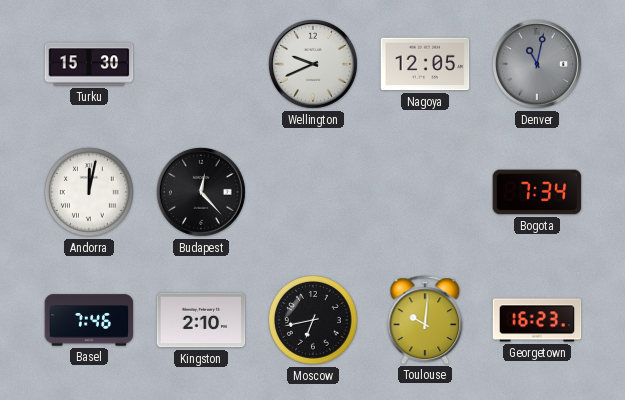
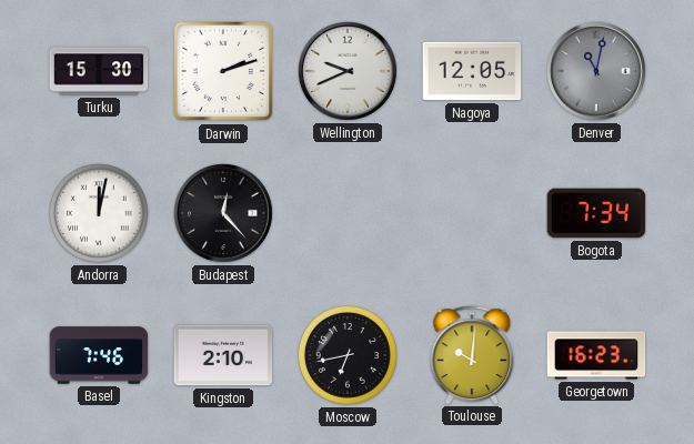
Darwin: none -> 2:12
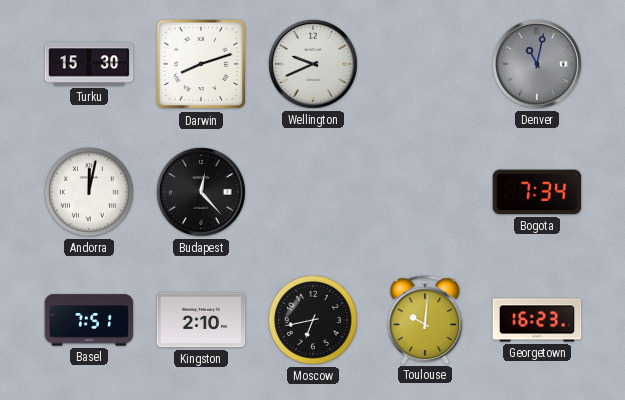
Darwin: 2:12 -> 8:12
Nagoya: 12:05 -> none
Basel: 7:46 -> 7:51
